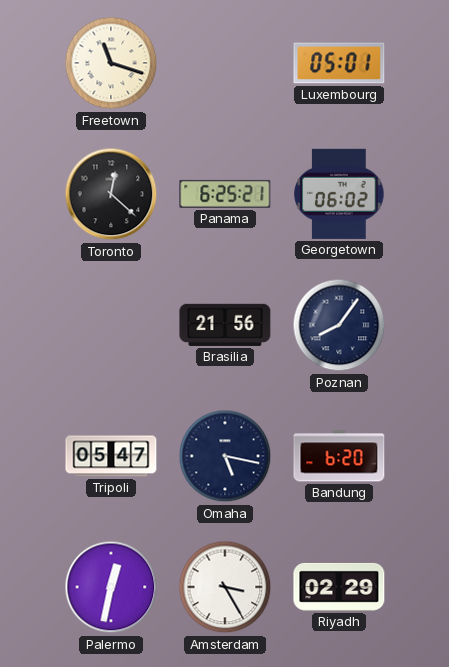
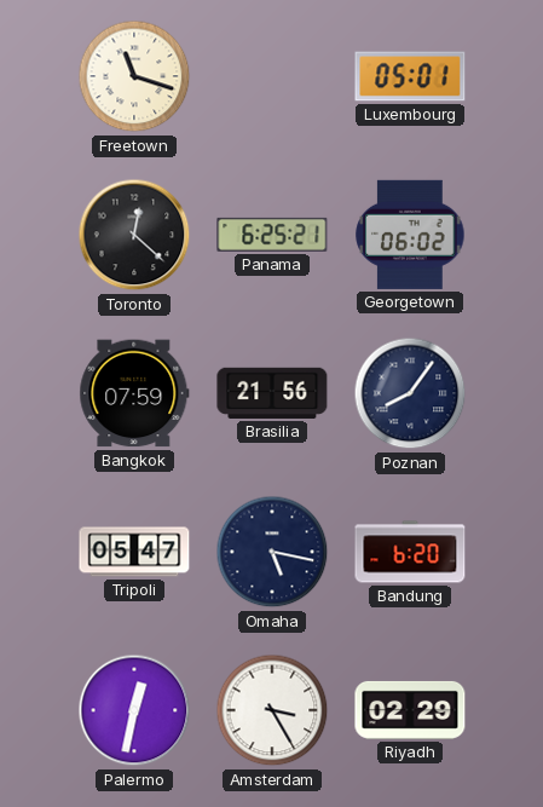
Bangkok: none -> 07:59
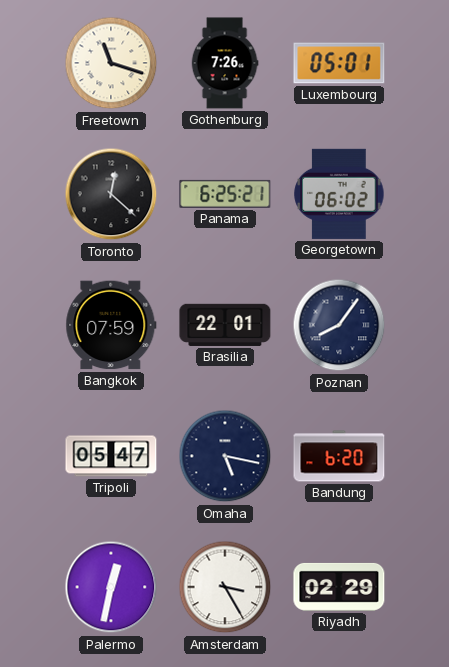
Gothenburg: none -> 7:26
Brasilia: 21:56 -> 22:01
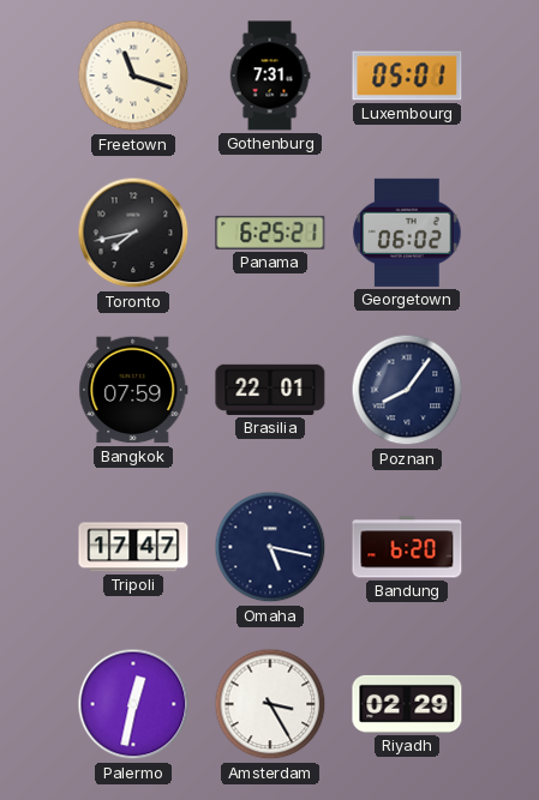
Gothenburg: 7:26 -> 7:31
Toronto: 12:22 -> 7:43
Tripoli: 05:47 -> 17:47
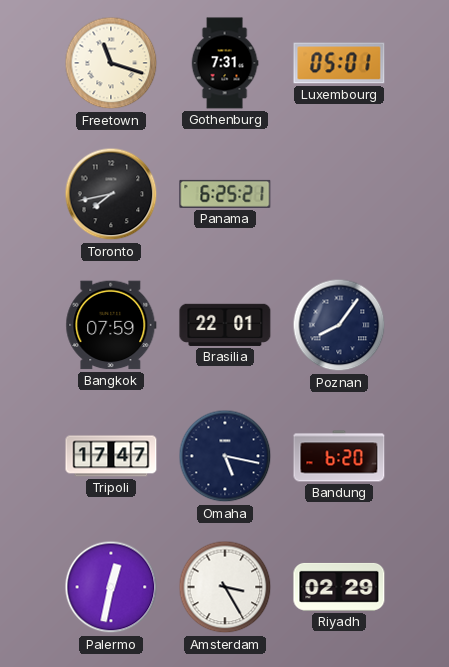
Georgetown: 06:02 -> none
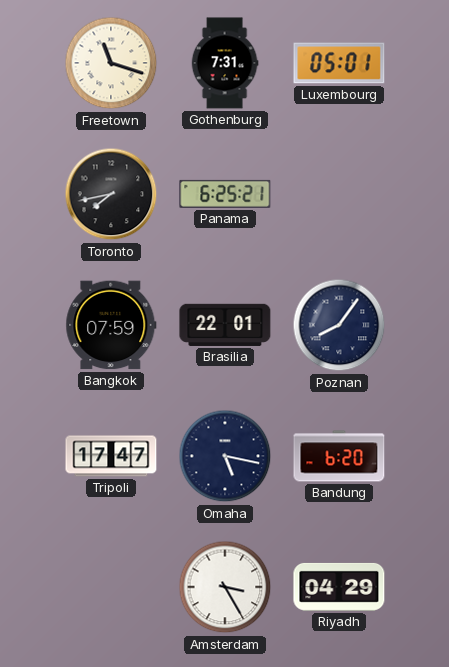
Palermo: 12:32 -> none
Riyadh: 02:29 -> 04:29
